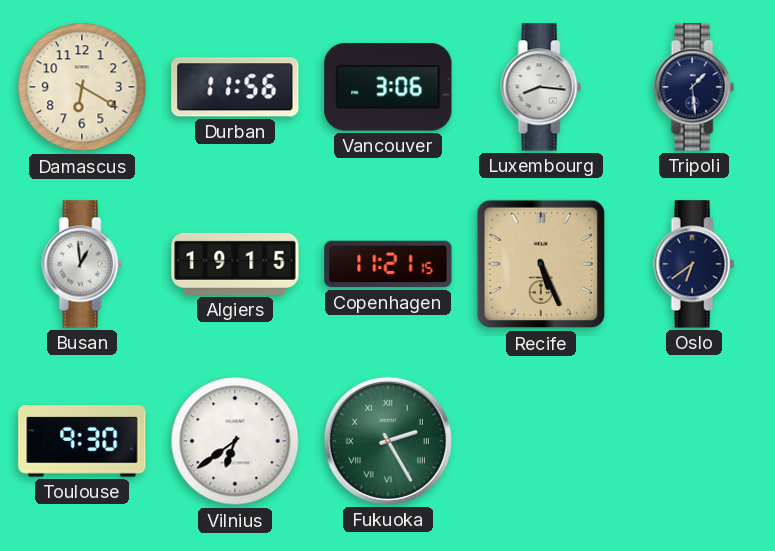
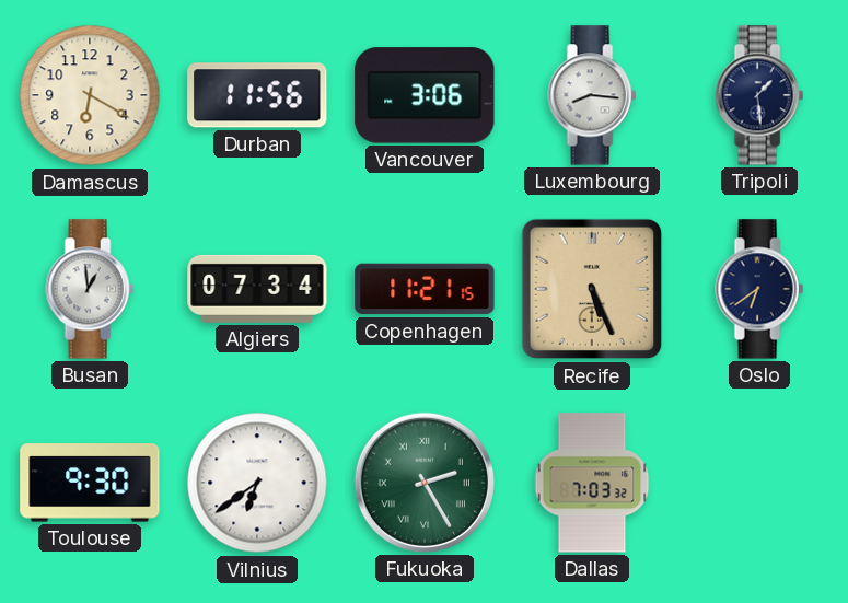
Algiers: 19:15 -> 07:34
Dallas: none -> 7:03
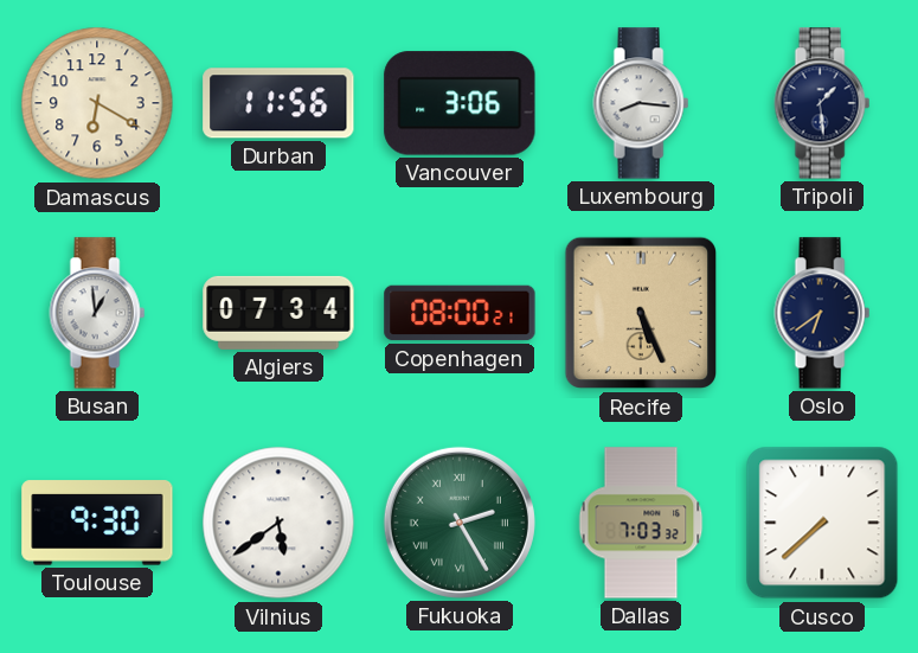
Copenhagen: 11:21 -> 08:00
Vilnius: 6:39 -> 5:39
Cusco: none -> 7:38
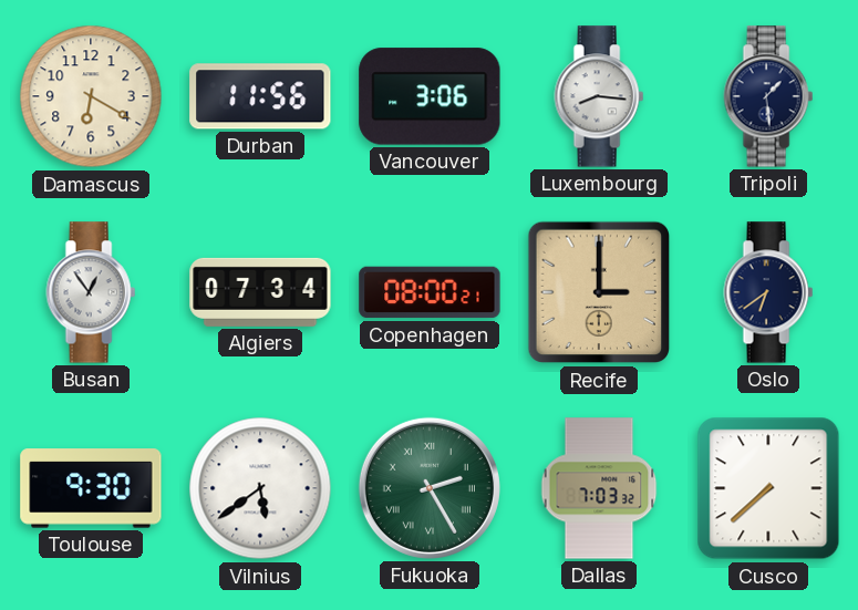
Busan: 12:59 -> 12:54
Recife: 5:26 -> 3:00
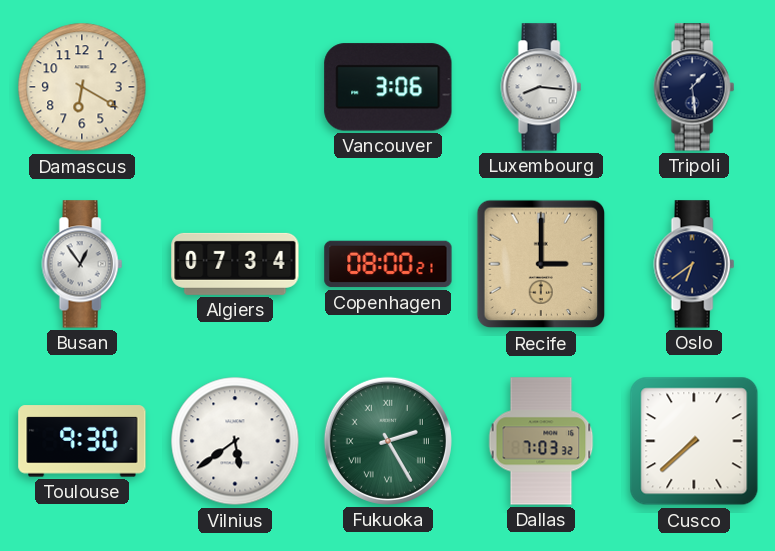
Durban: 11:56 -> none
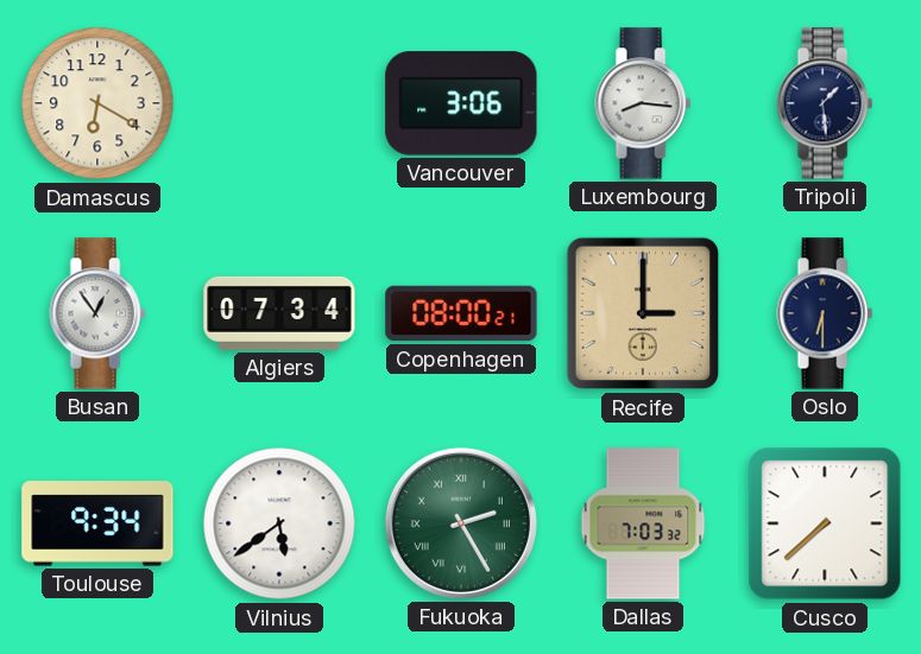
Oslo: 6:39 -> 6:30
Toulouse: 9:30 -> 9:34
